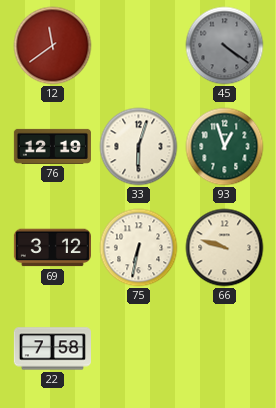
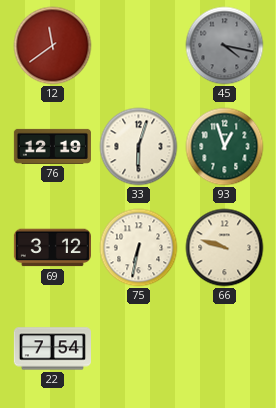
45: 4:21 -> 4:17
22: 7:58 -> 7:54
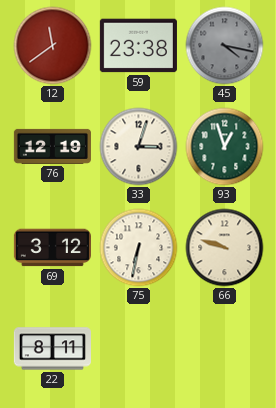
59: none -> 23:38
33: 6:03 -> 3:03
22: 7:54 -> 8:11
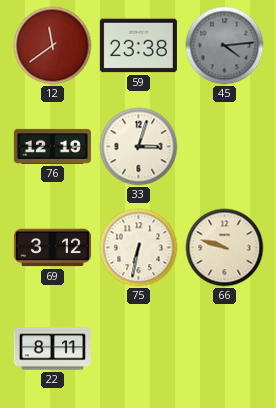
45: 4:17 -> 4:14
93: 12:57 -> none
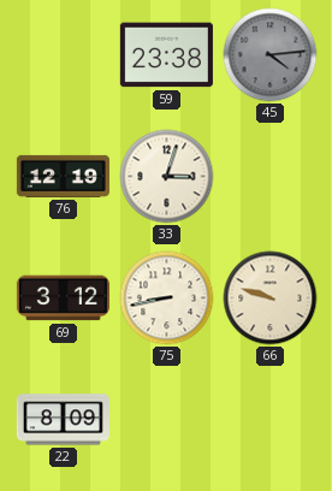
12: 11:39 -> none
75: 6:32 -> 8:43
22: 8:11 -> 8:09
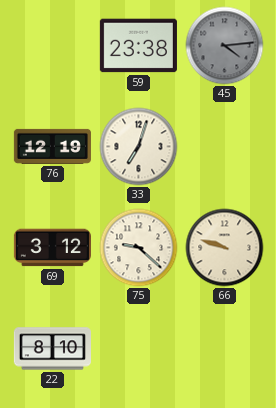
33: 3:03 -> 7:03
75: 8:43 -> 9:22
22: 8:09 -> 8:10
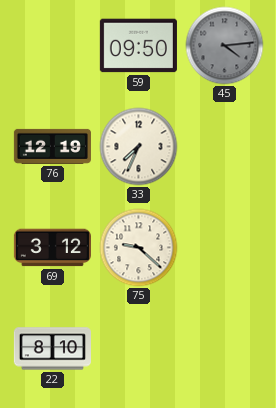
59: 23:38 -> 09:50
33: 7:03 -> 7:34
66: 9:48 -> none
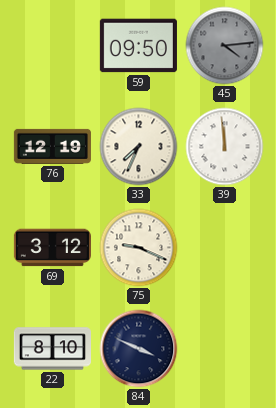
39: none -> 11:59
75: 9:22 -> 9:19
84: none -> 3:49
